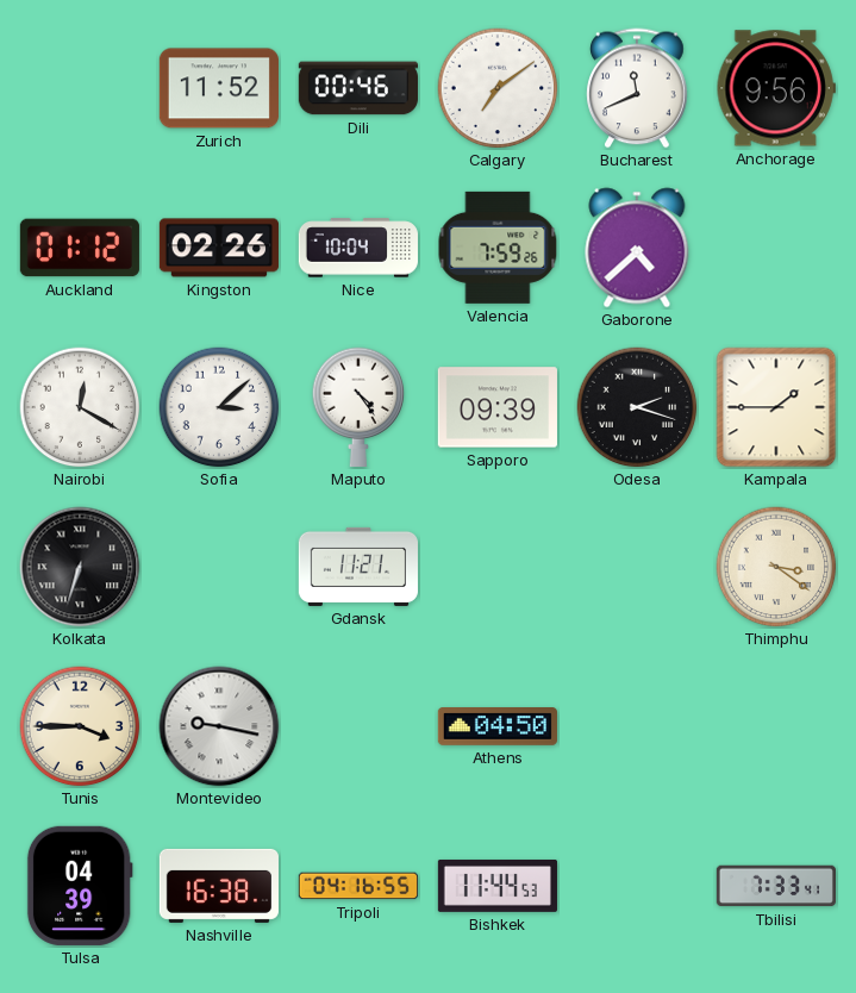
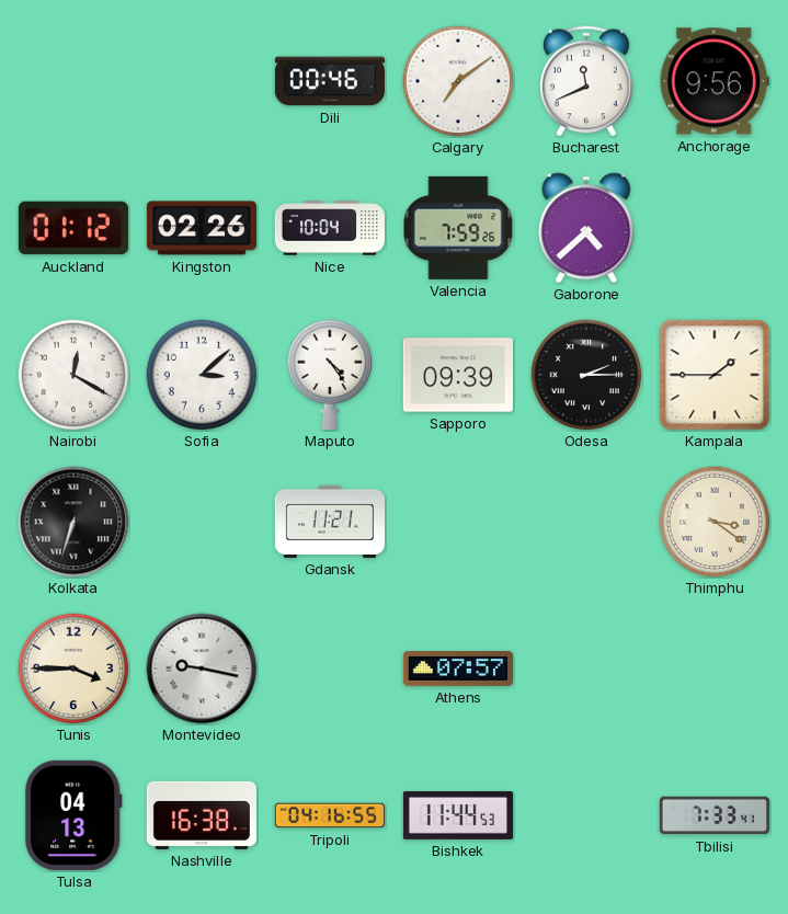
Zurich: 11:52 -> none
Odesa: 2:18 -> 2:15
Athens: 04:50 -> 07:57
Tulsa: 04:39 -> 04:13
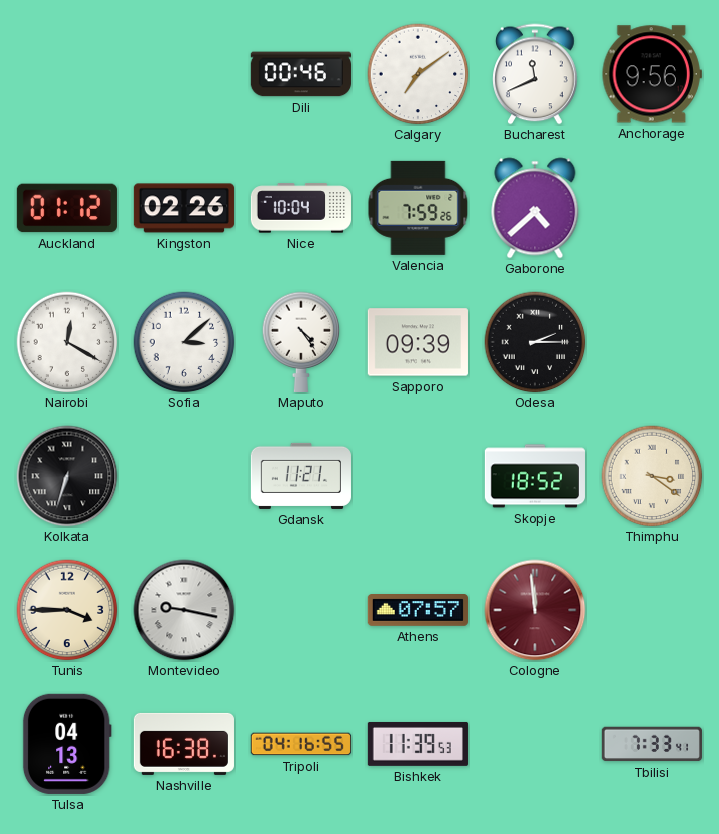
Kampala: 1:45 -> none
Skopje: none -> 18:52
Cologne: none -> 11:59
Bishkek: 11:44 -> 11:39
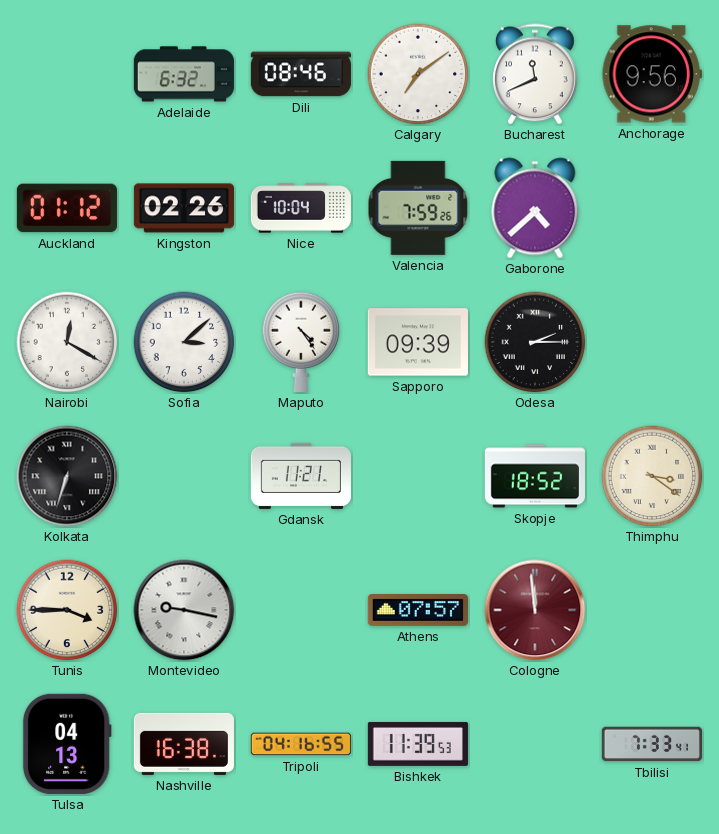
Adelaide: none -> 6:32
Dili: 00:46 -> 08:46
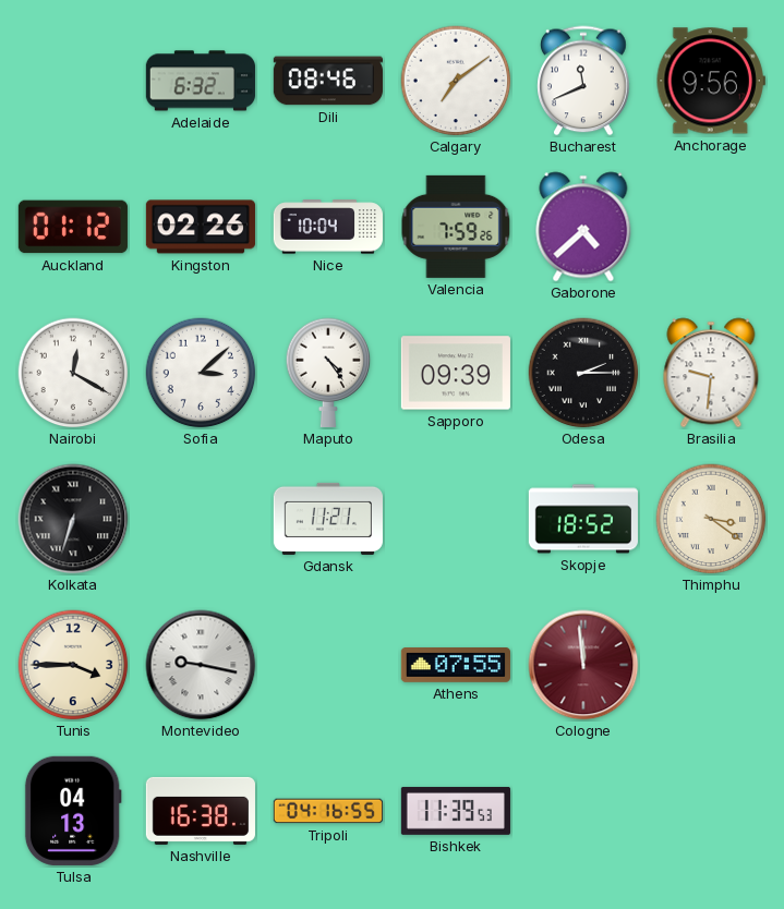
Brasilia: none -> 9:31
Athens: 07:57 -> 07:55
Tbilisi: 7:33 -> none
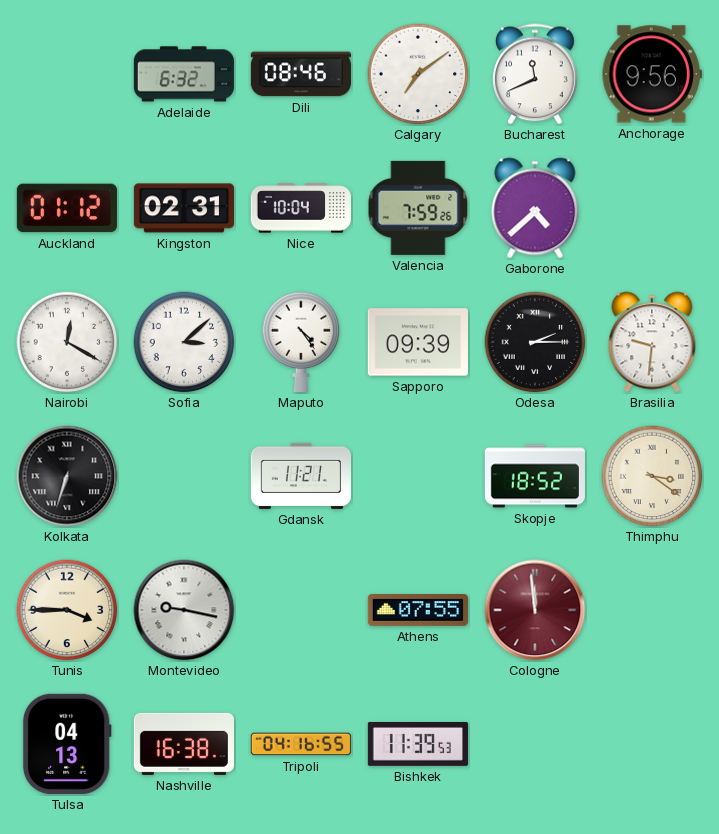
Kingston: 02:26 -> 02:31
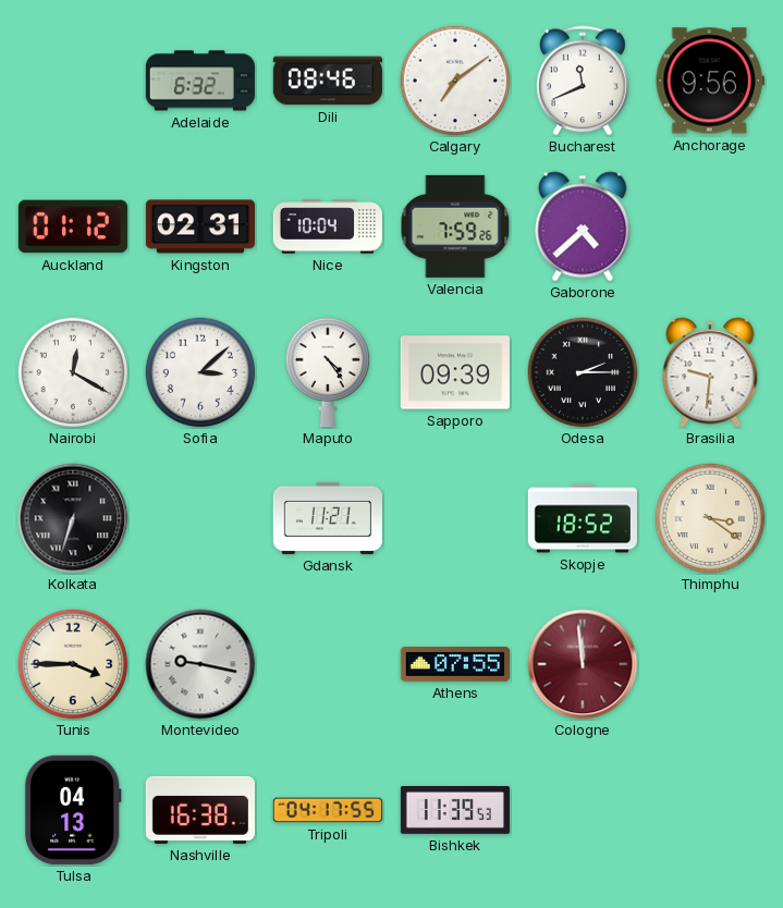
Tripoli: 04:16 -> 04:17
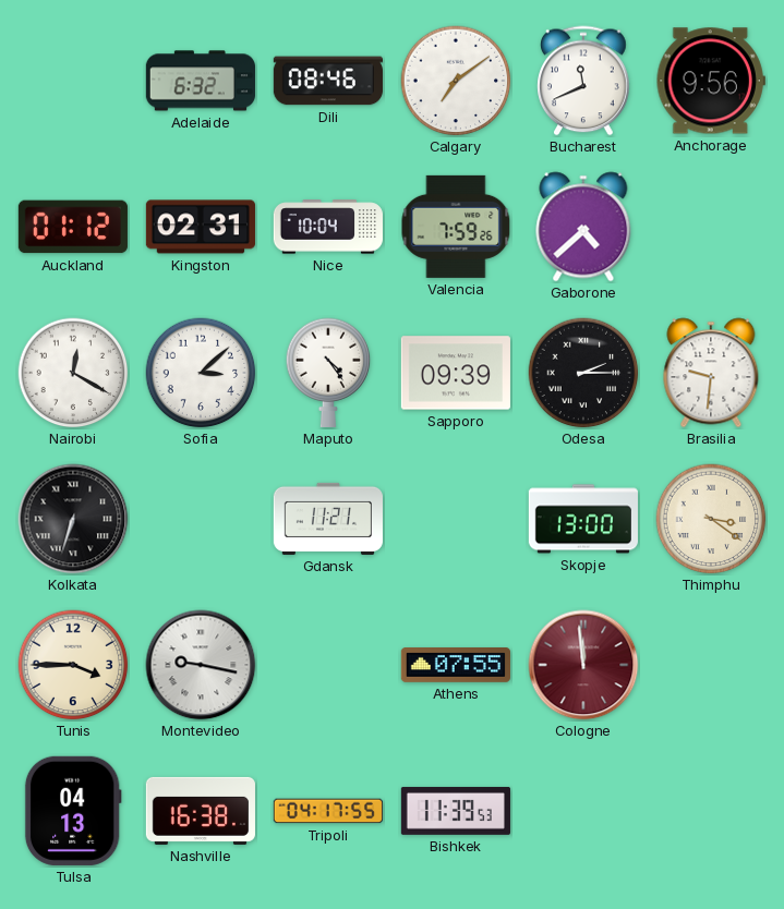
Skopje: 18:52 -> 13:00
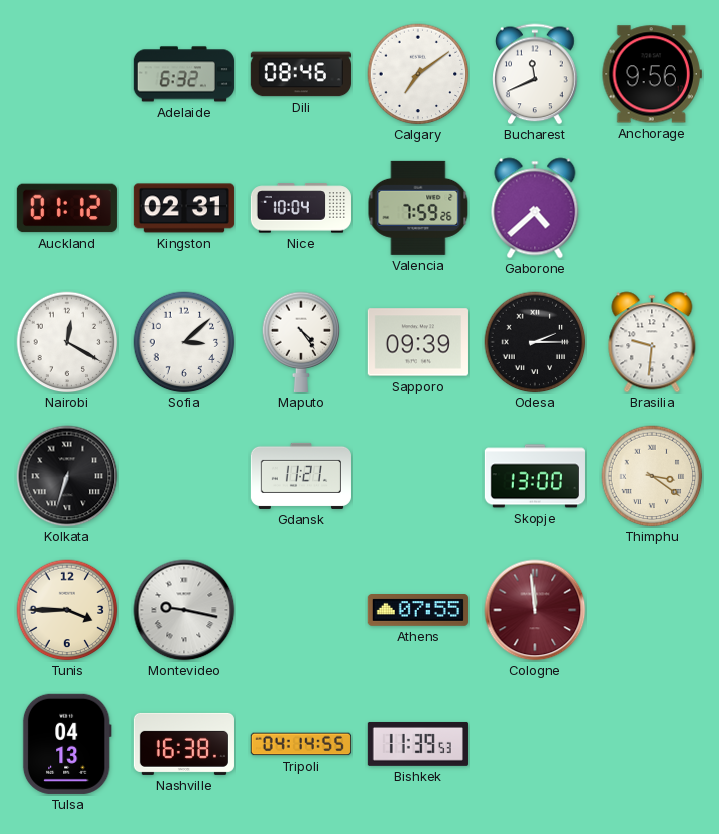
Tripoli: 04:17 -> 04:14
